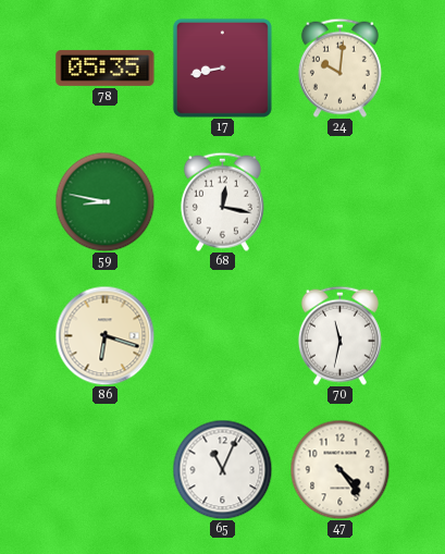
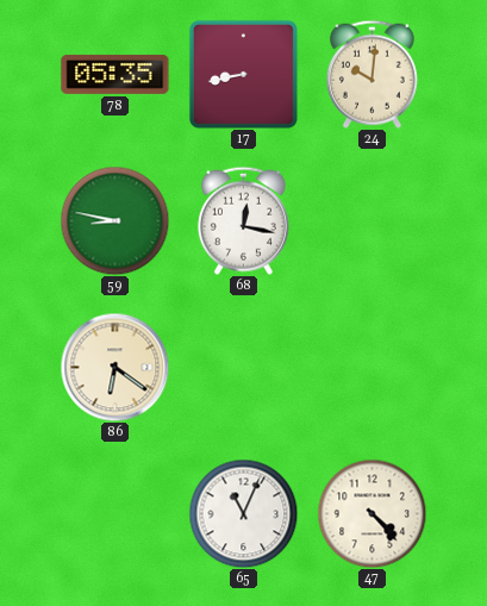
86: 6:18 -> 6:21
70: 11:32 -> none
47: 4:24 -> 4:23
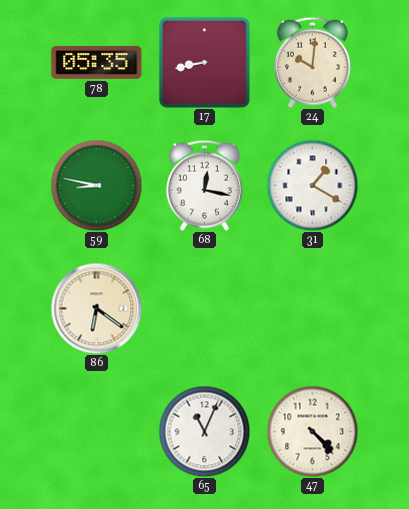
31: none -> 1:20
